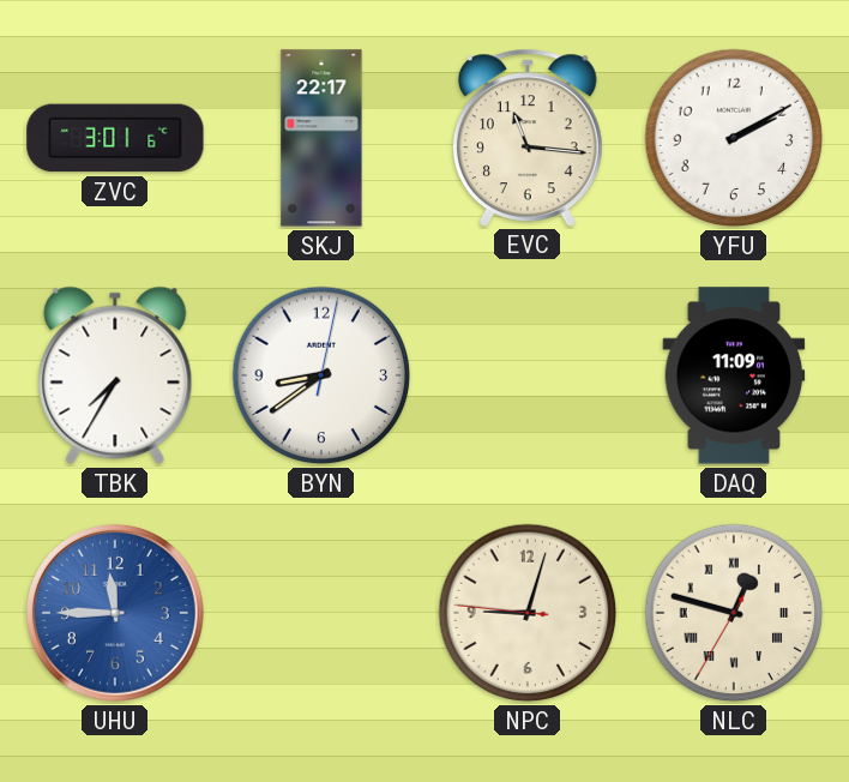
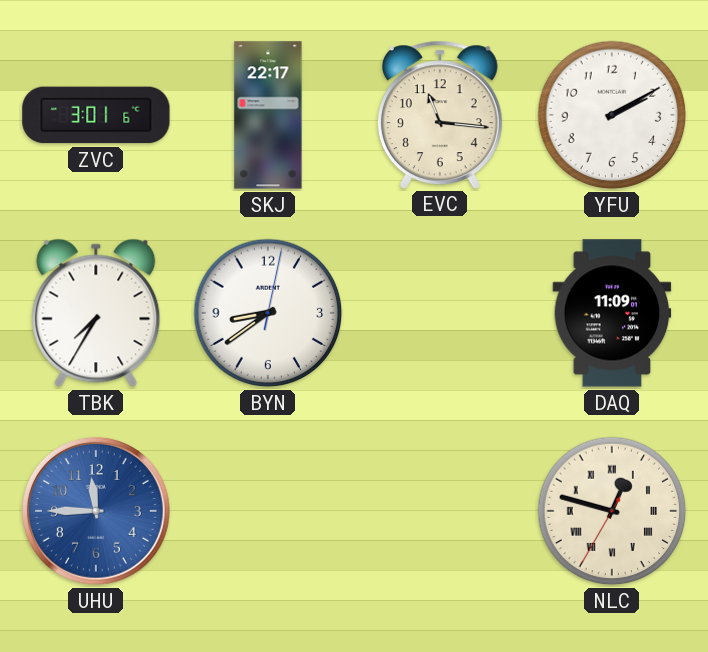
NPC: 9:02 -> none
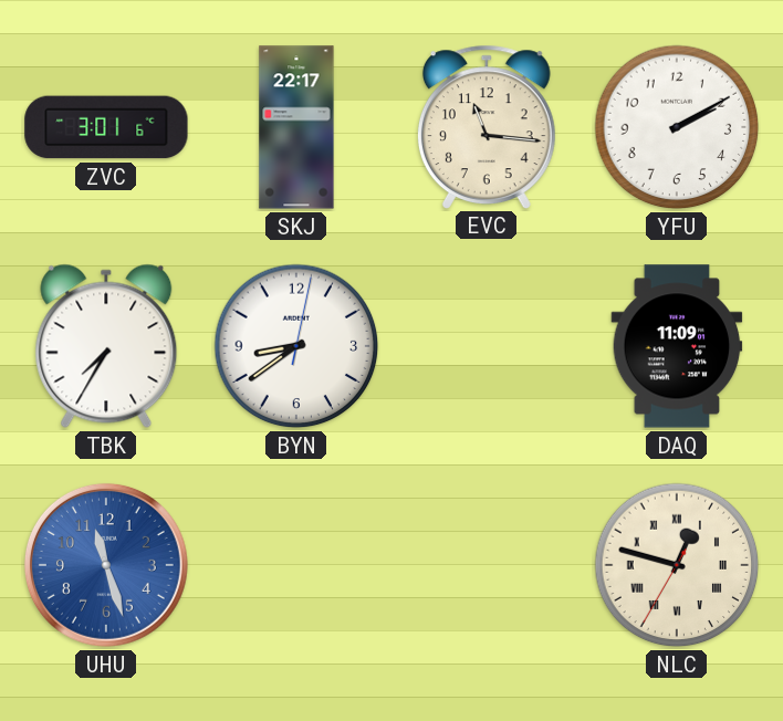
UHU: 11:45 -> 11:27
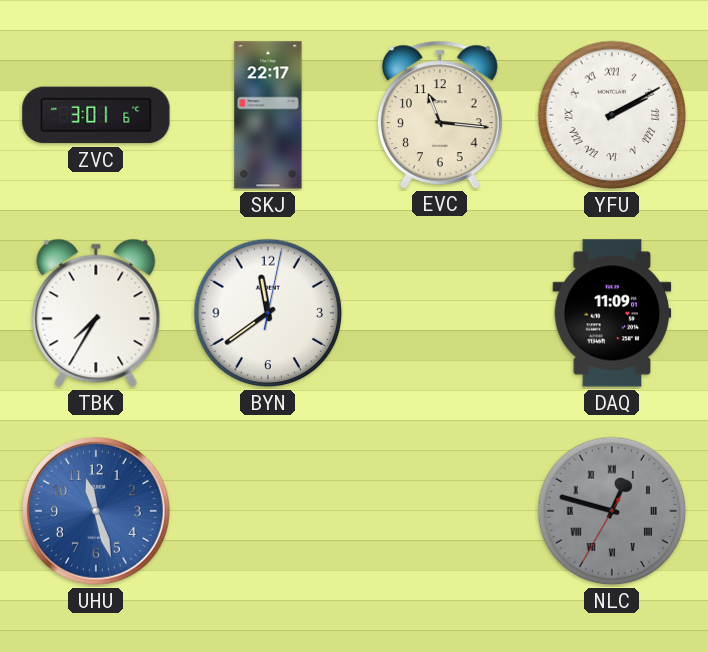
YFU numerals: Arabic -> Roman
BYN: 8:39 -> 11:39
NLC dial: cream -> grey
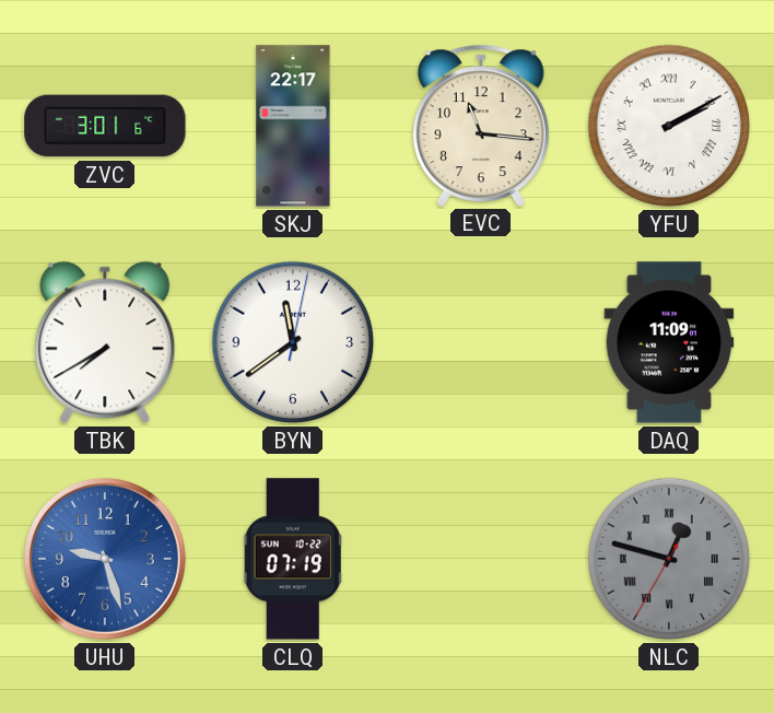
TBK: 7:35 -> 7:40
UHU: 11:27 -> 9:27
CLQ: none -> 07:19
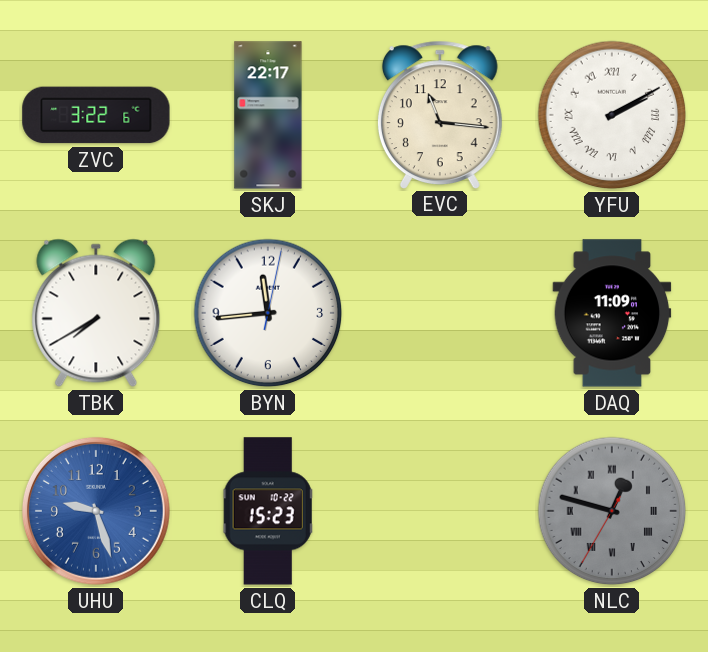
ZVC: 3:01 -> 3:22
BYN: 11:39 -> 11:44
CLQ: 07:19 -> 15:23
